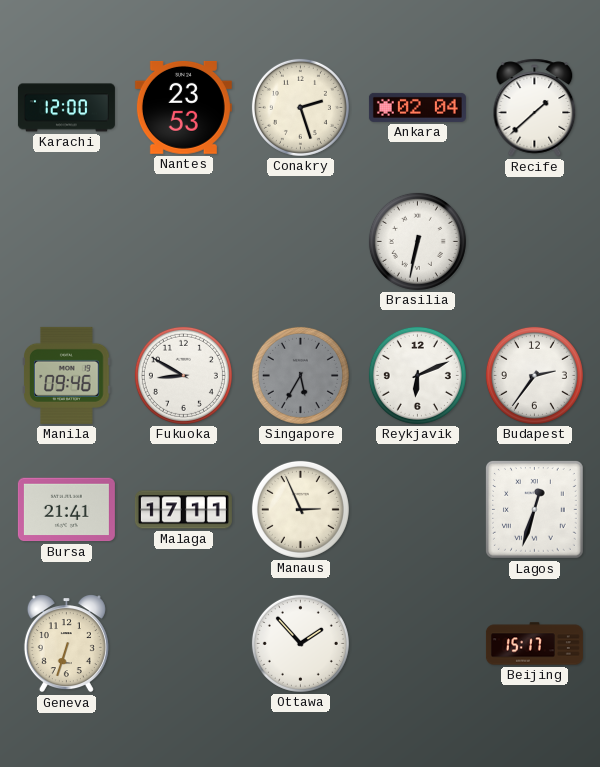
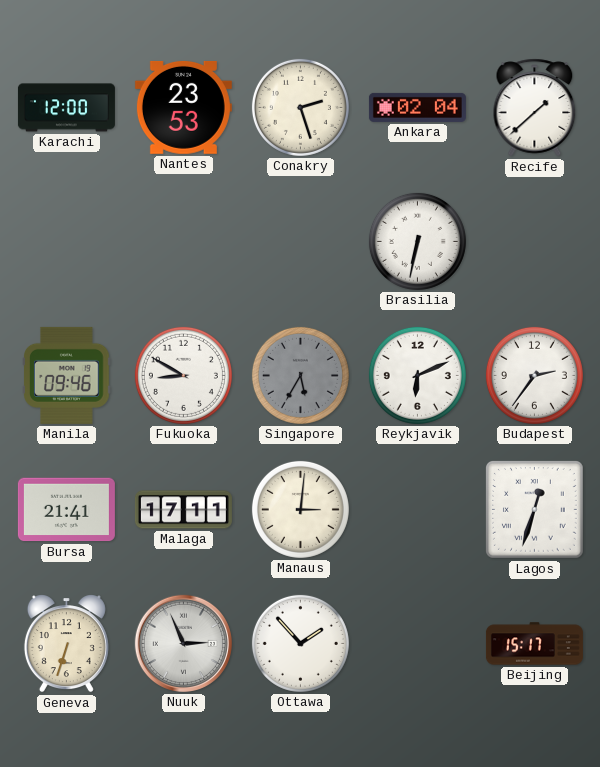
Manaus: 2:56 -> 3:01
Nuuk: none -> 2:56
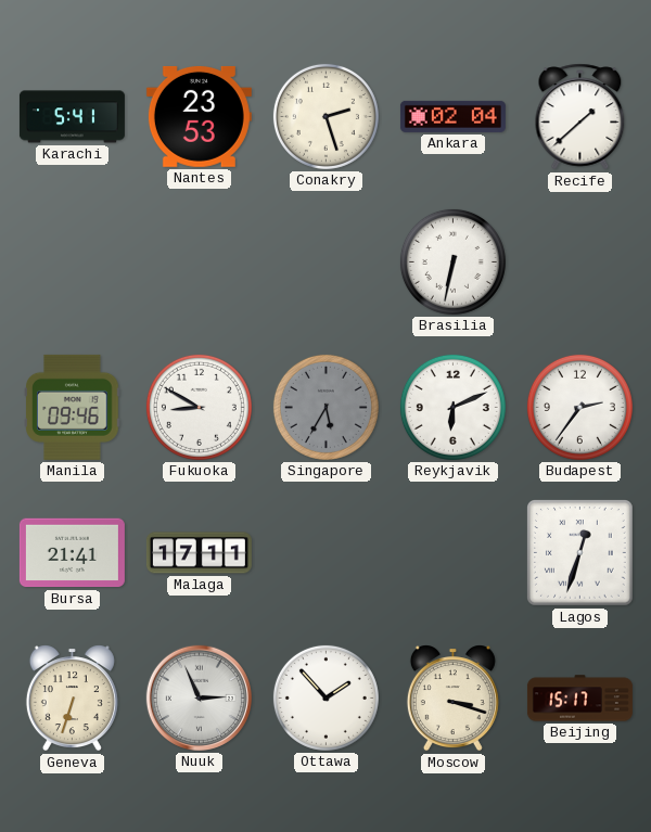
Karachi: 12:00 -> 5:41
Manaus: 3:01 -> none
Moscow: none -> 3:18
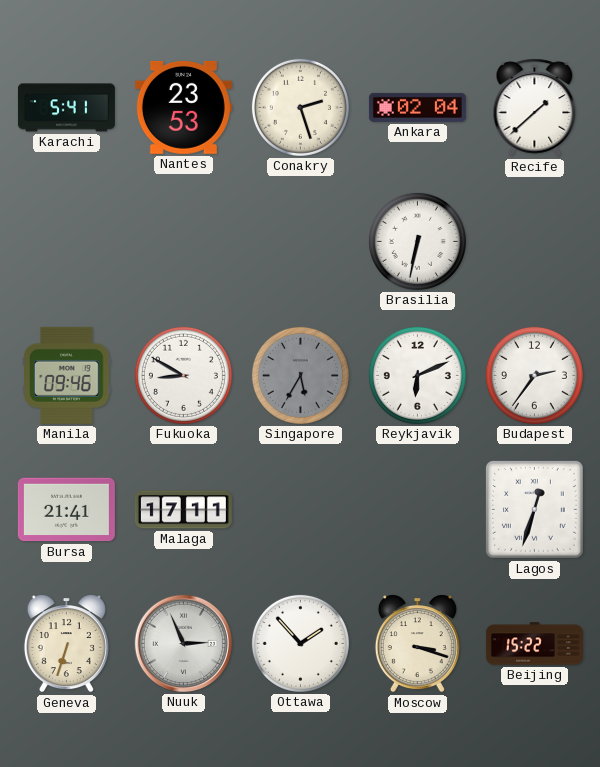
Beijing: 15:17 -> 15:22
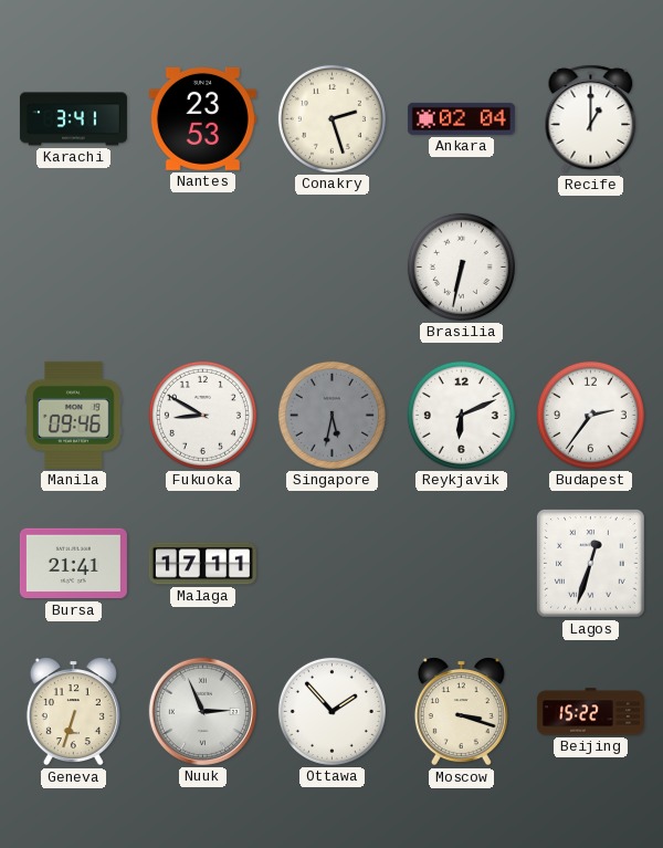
Karachi: 5:41 -> 3:41
Recife: 1:38 -> 1:00
Singapore: 5:35 -> 5:32
